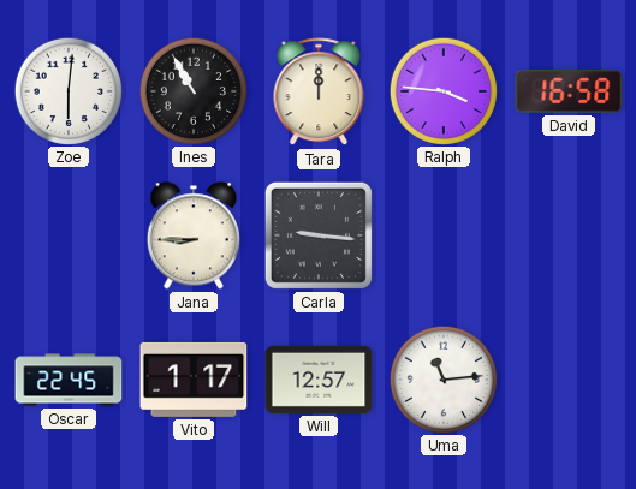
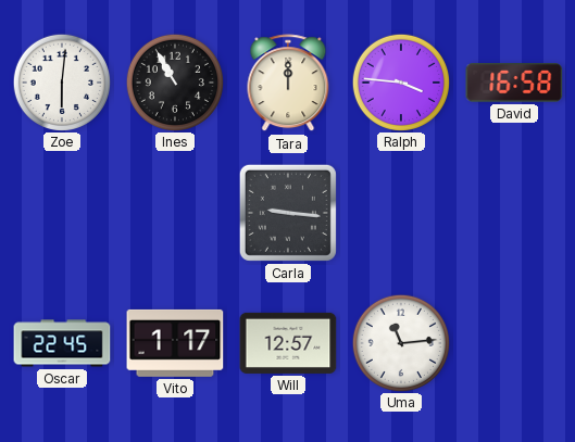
Jana: 8:45 -> none
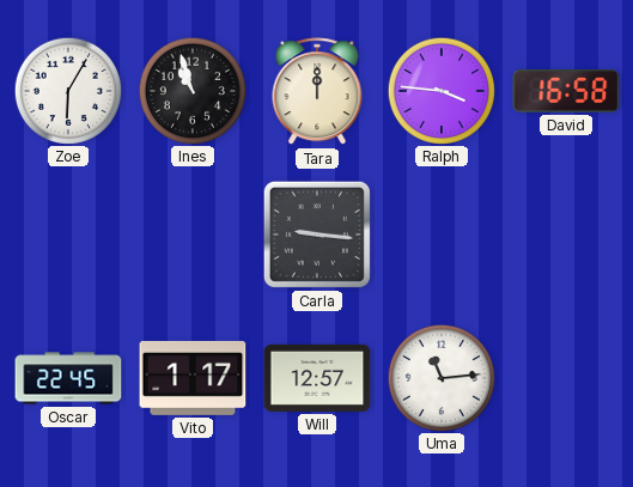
Zoe: 6:01 -> 6:05
Ines: 10:55 -> 10:57
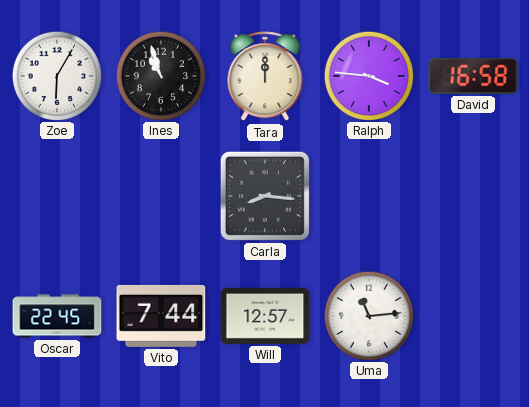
Carla: 9:16 -> 8:16
Vito: 1:17 -> 7:44
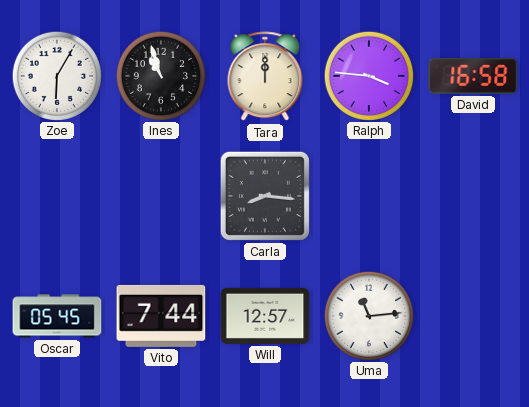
Oscar: 22:45 -> 05:45
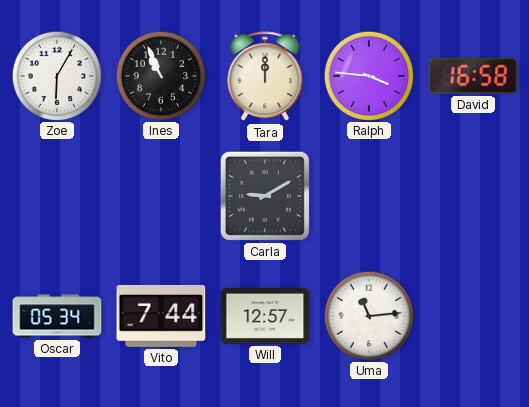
Ines: 10:57 -> 10:56
Carla: 8:16 -> 9:10
Oscar: 05:45 -> 05:34
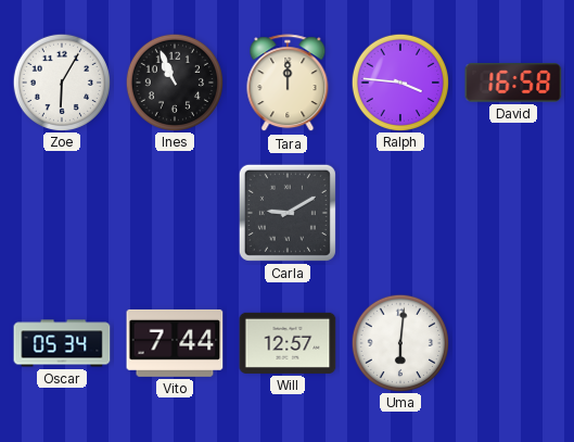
Uma: 11:14 -> 6:01
